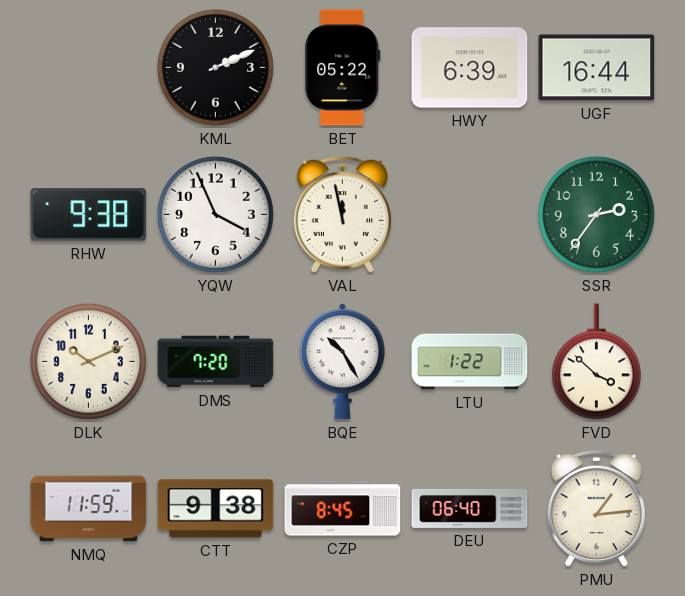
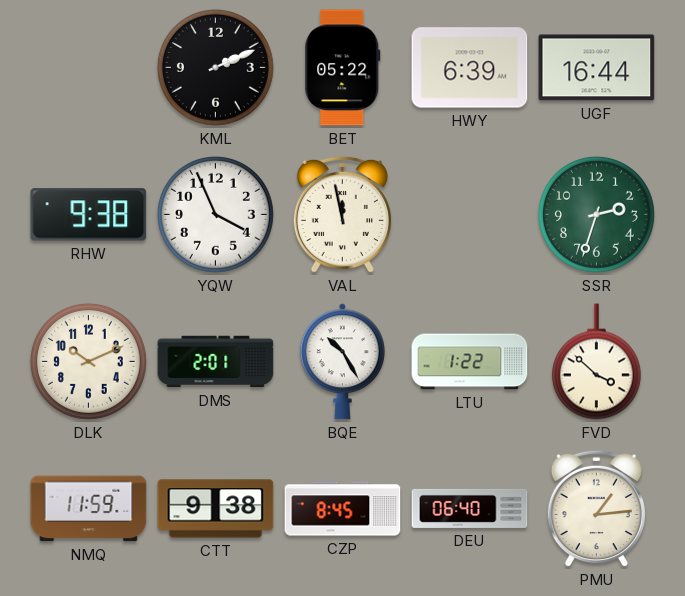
SSR: 2:36 -> 2:33
DMS: 7:20 -> 2:01
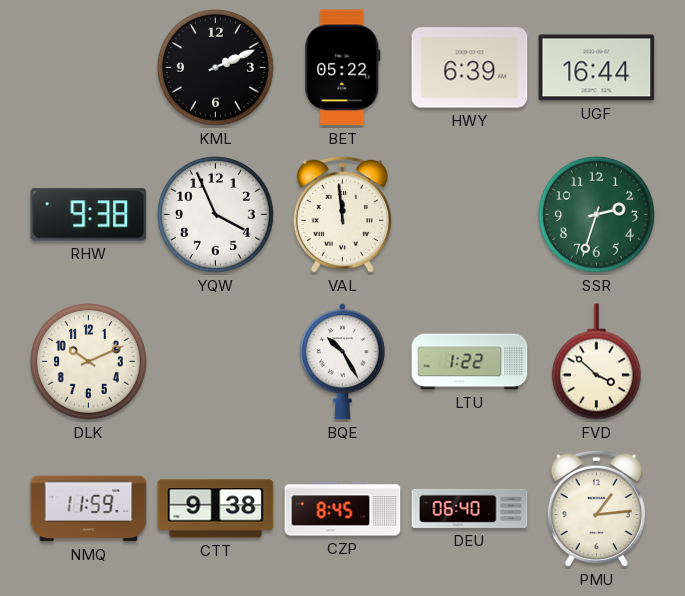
VAL: 11:58 -> 11:59
DMS: 2:01 -> none
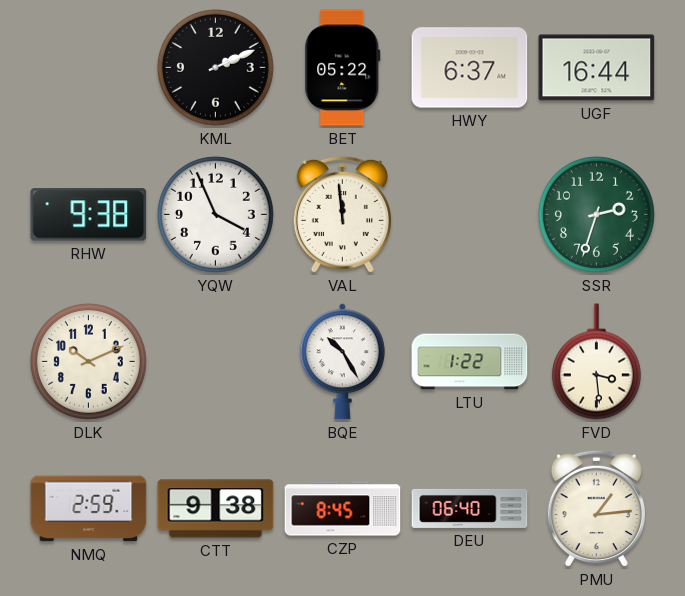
HWY: 6:39 -> 6:37
FVD: 3:52 -> 3:29
NMQ: 11:59 -> 2:59
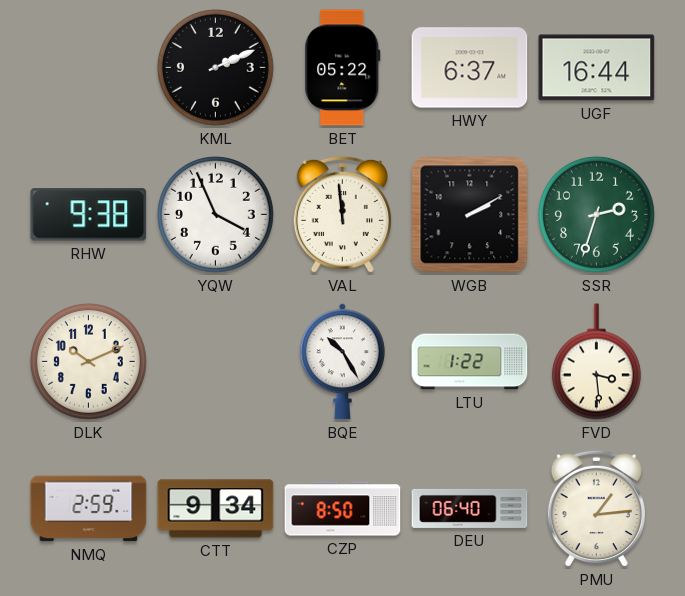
WGB: none -> 2:10
CTT: 9:38 -> 9:34
CZP: 8:45 -> 8:50
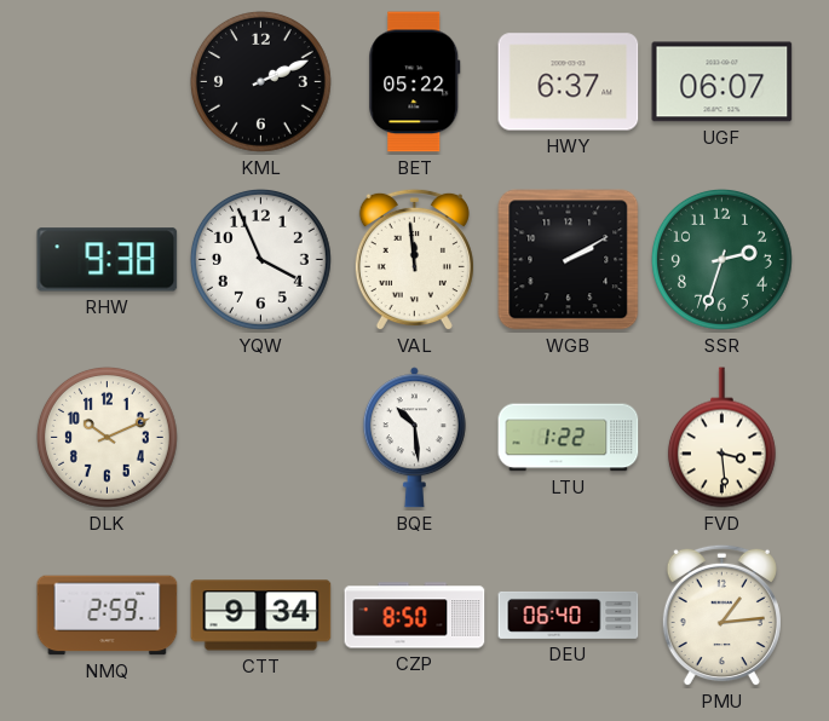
UGF: 16:44 -> 06:07
BQE: 10:25 -> 10:29
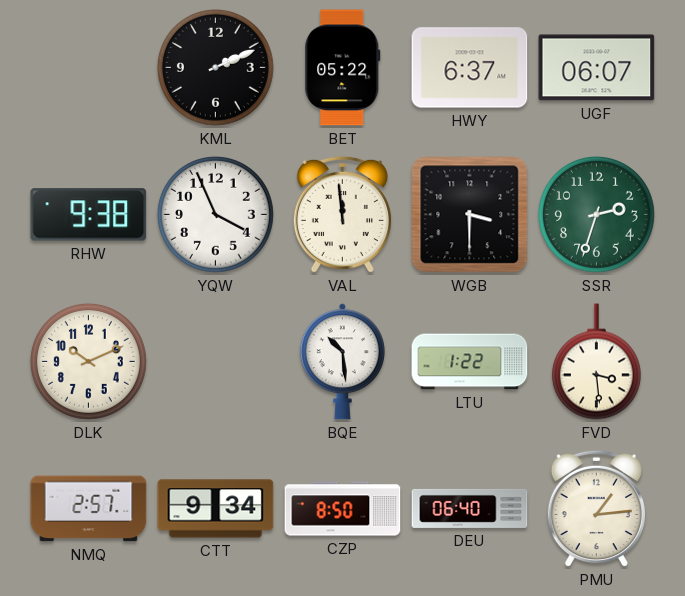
WGB: 2:10 -> 3:30
NMQ: 2:59 -> 2:57
